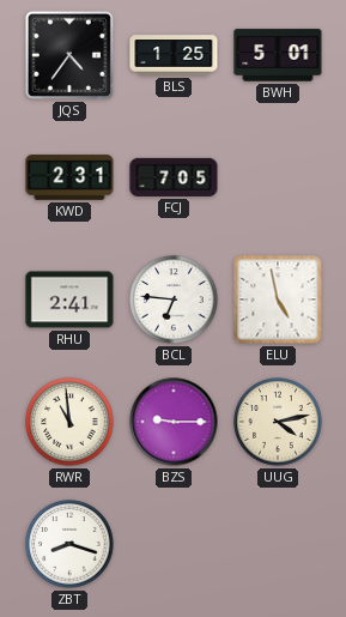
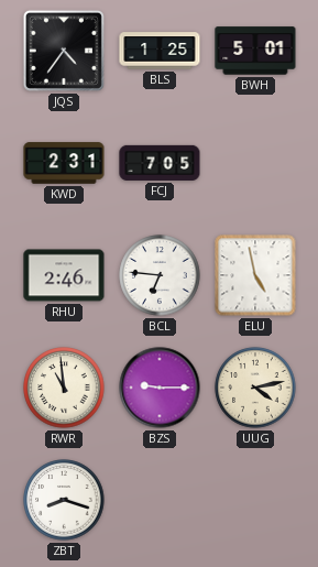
RHU: 2:41 -> 2:46
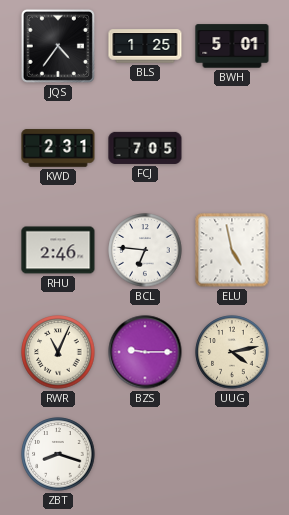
RWR: 10:59 -> 11:04
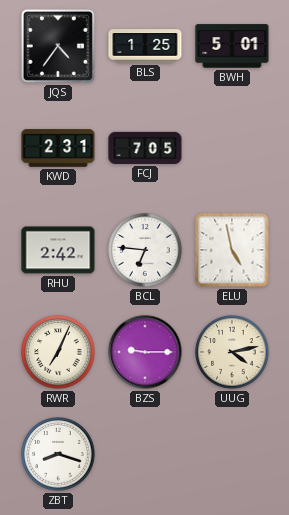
RHU: 2:46 -> 2:42
RWR: 11:04 -> 7:04
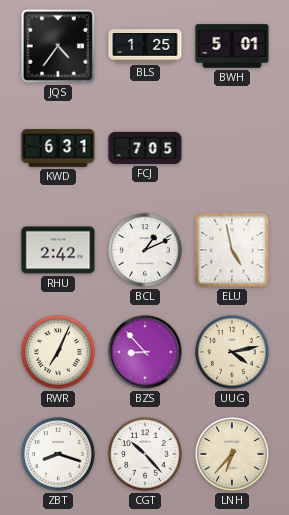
KWD: 2:31 -> 6:31
BCL: 6:46 -> 1:11
BZS: 9:15 -> 8:53
CGT: none -> 10:23
LNH: none -> 6:37
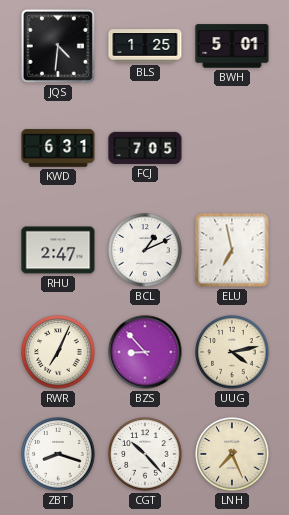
JQS: 4:36 -> 4:31
RHU: 2:42 -> 2:47
ELU: 4:58 -> 6:58
LNH: 6:37 -> 7:26
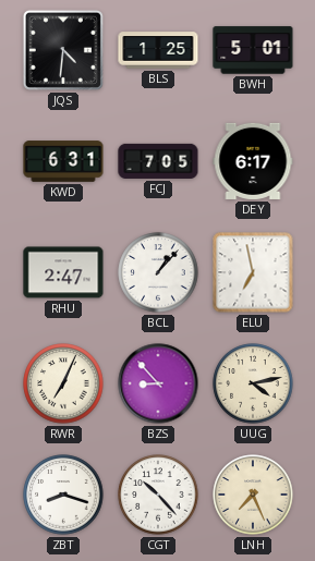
DEY: none -> 6:17
BCL: 1:11 -> 1:07
